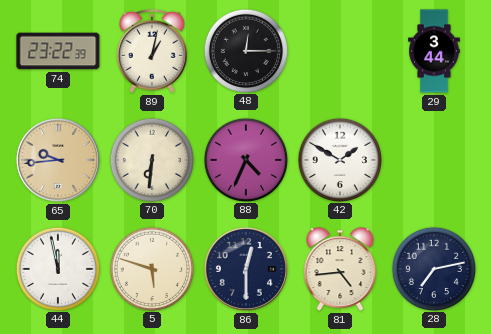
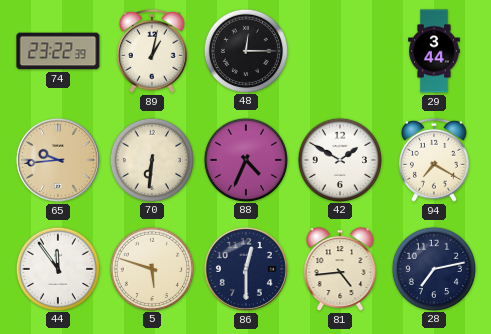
94: none -> 7:20
44: 11:58 -> 11:54
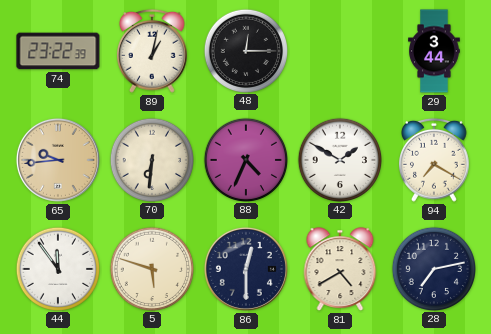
81: 4:44 -> 4:40
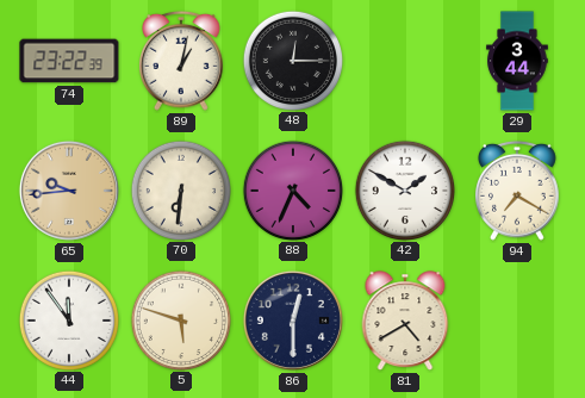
28: 7:13 -> none
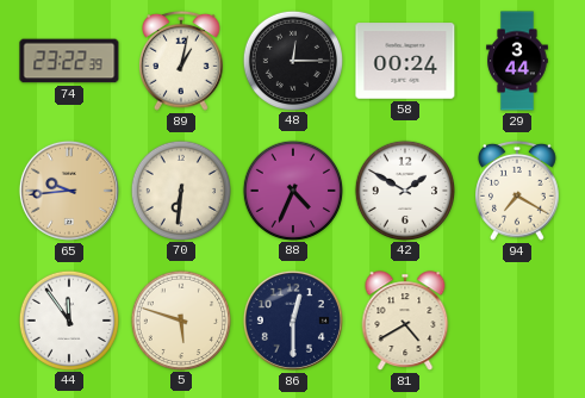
58: none -> 00:24
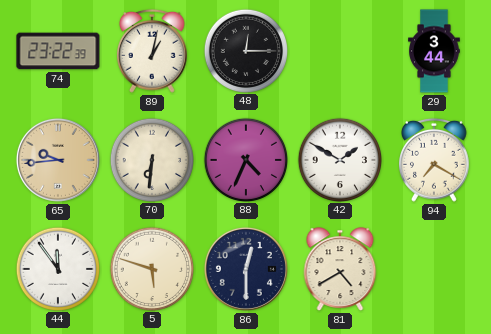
58: 00:24 -> none
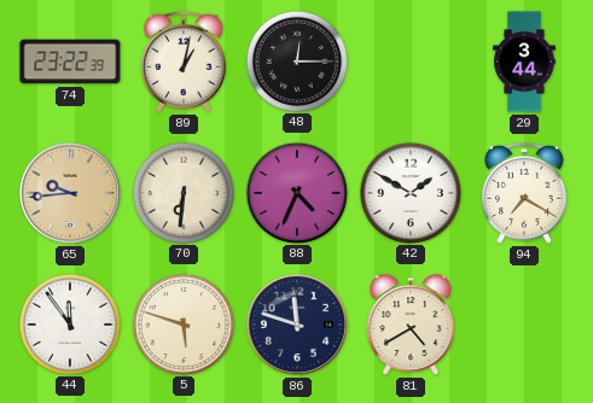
86: 12:30 -> 11:48
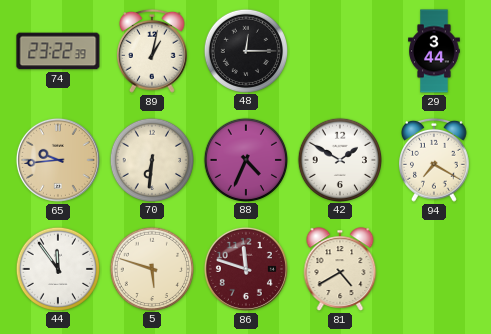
86 dial: navy -> burgundy
